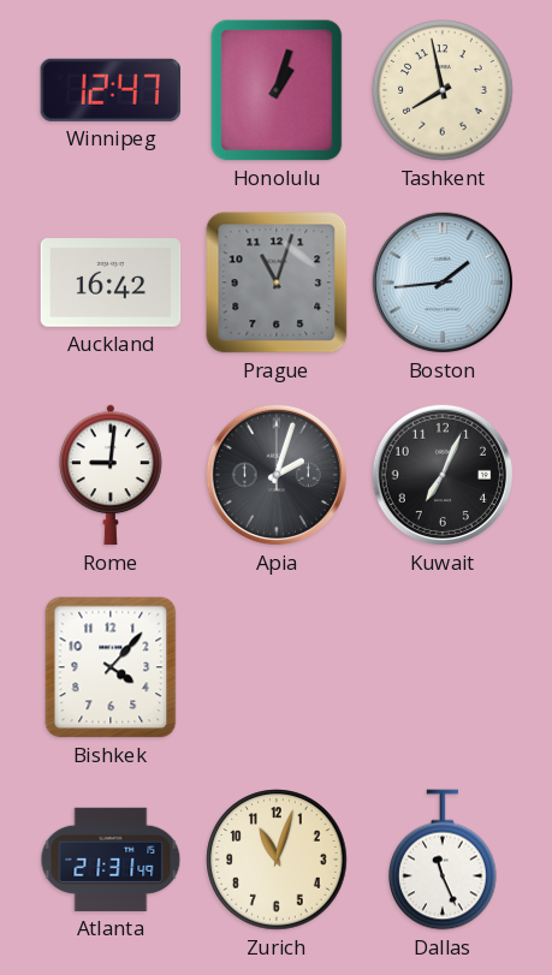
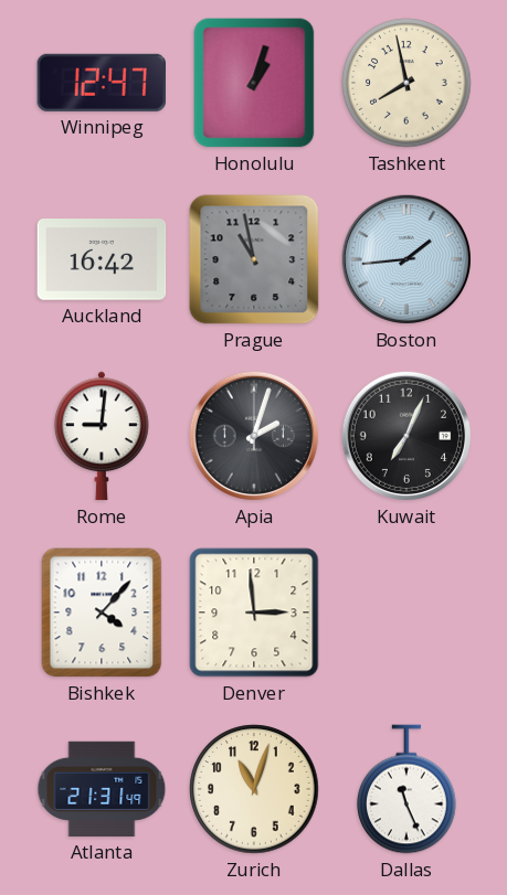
Prague: 11:03 -> 10:58
Denver: none -> 2:59
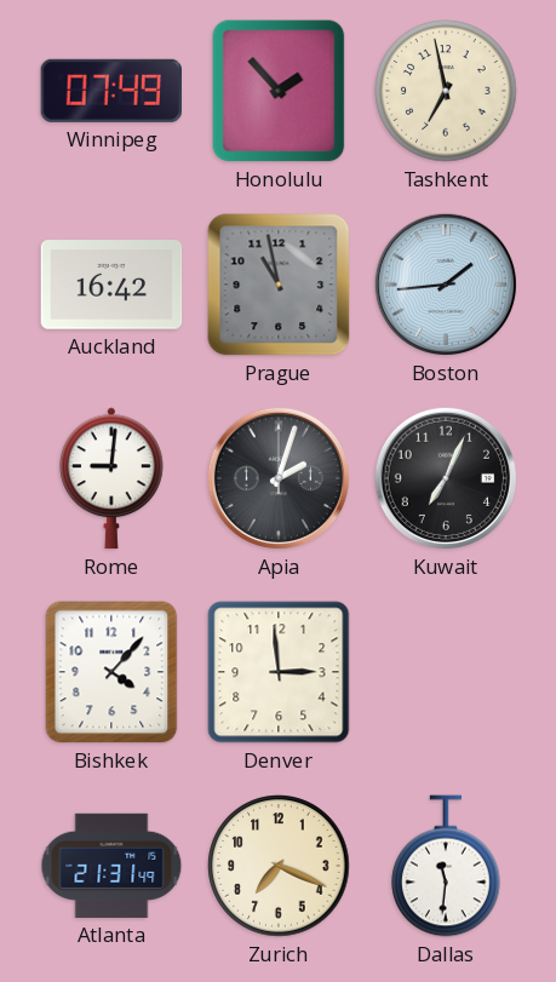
Winnipeg: 12:47 -> 07:49
Honolulu: 1:03 -> 1:53
Tashkent: 7:58 -> 6:58
Zurich: 11:03 -> 7:19
Dallas: 11:26 -> 11:31
